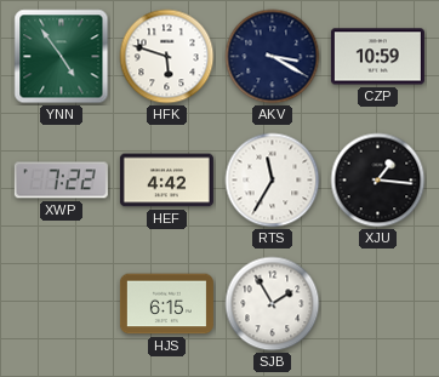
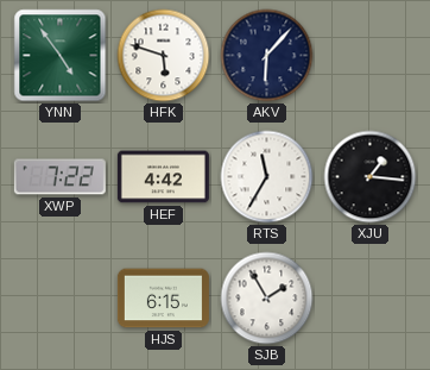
AKV: 3:20 -> 6:07
CZP: 10:59 -> none
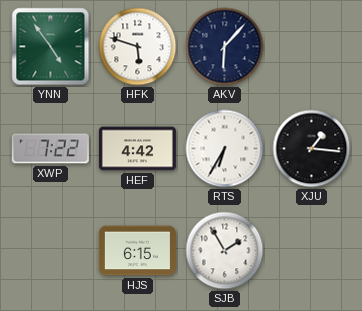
RTS: 11:35 -> 6:35
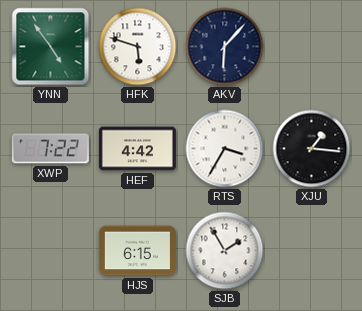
RTS: 6:35 -> 3:35
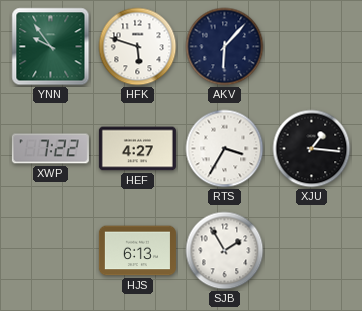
YNN: 4:54 -> 9:54
HEF: 4:42 -> 4:27
HJS: 6:15 -> 6:13
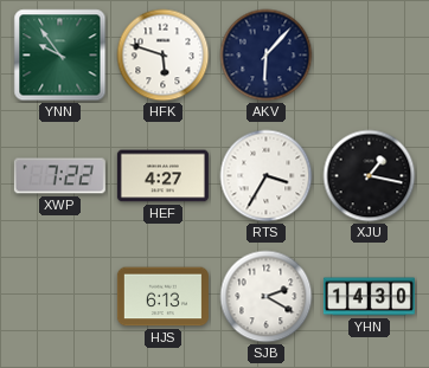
XJU: 1:16 -> 1:17
SJB: 1:55 -> 2:20
YHN: none -> 14:30
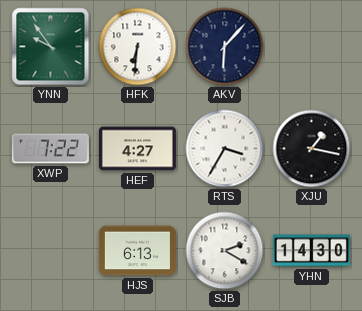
HFK: 5:48 -> 6:31
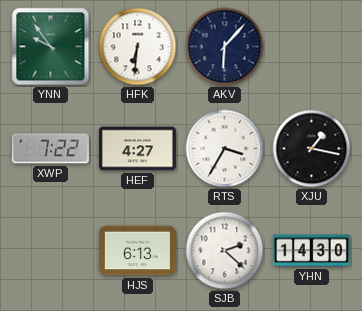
SJB: 2:20 -> 2:22
